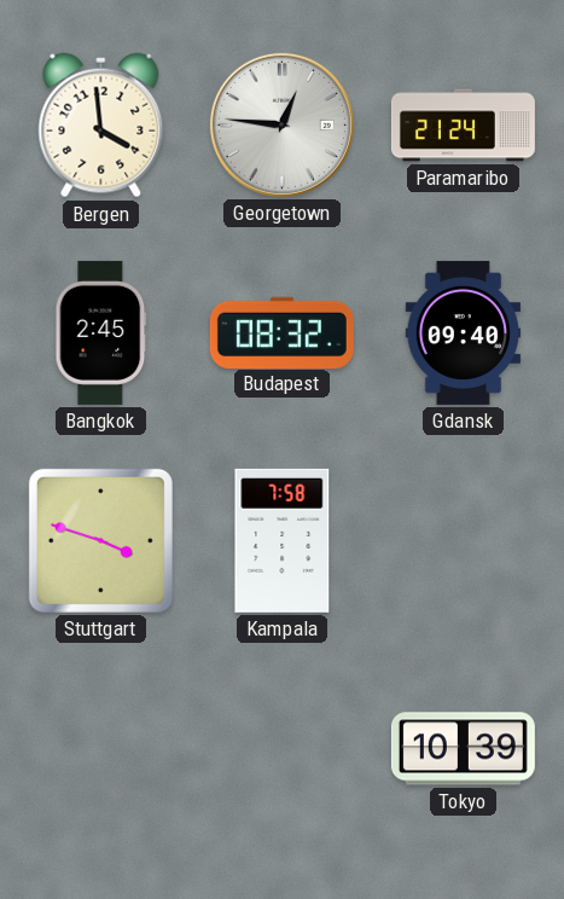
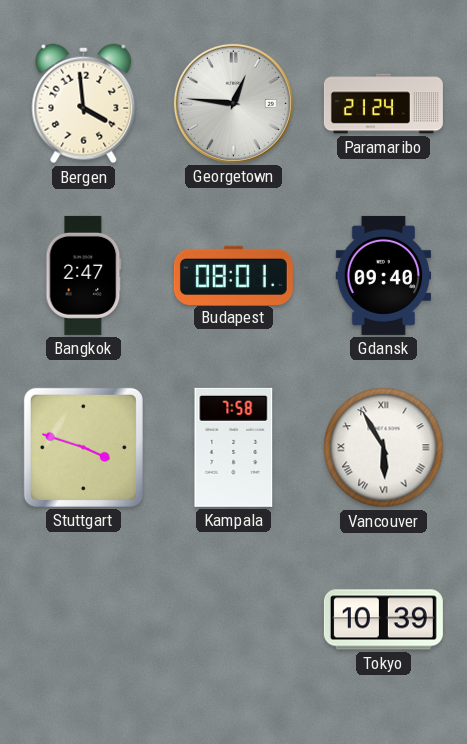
Bangkok: 2:45 -> 2:47
Budapest: 08:32 -> 08:01
Vancouver: none -> 5:55
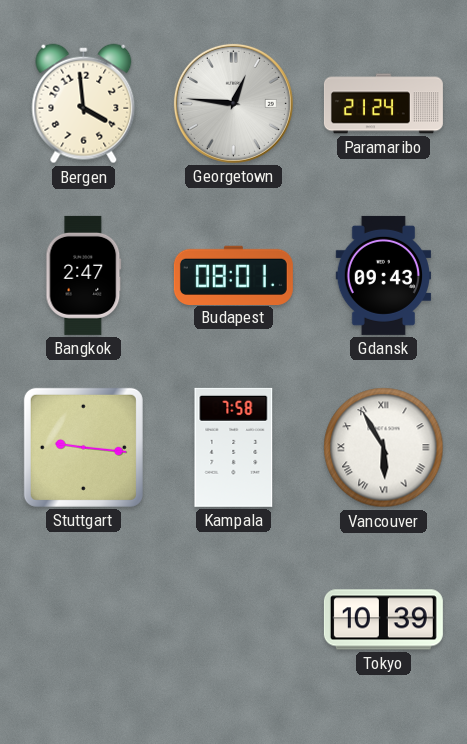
Gdansk: 09:40 -> 09:43
Stuttgart: 3:48 -> 9:16
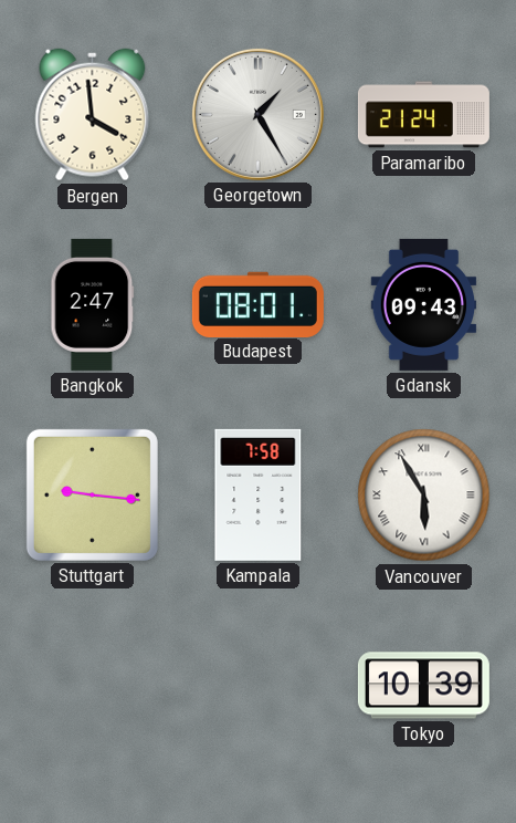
Georgetown: 12:46 -> 1:25
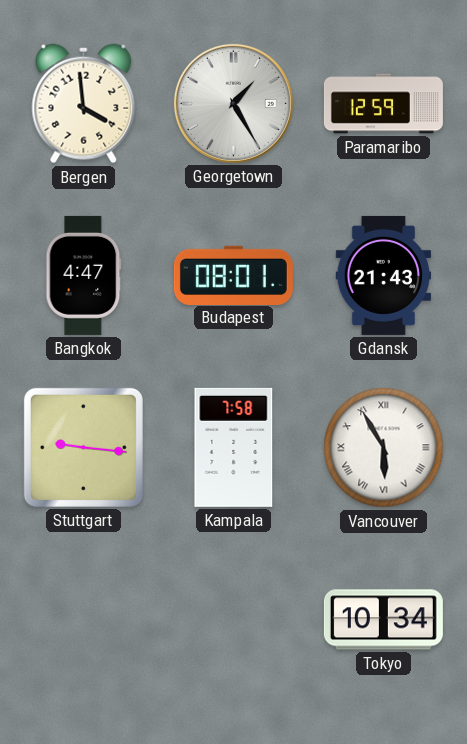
Paramaribo: 21:24 -> 12:59
Bangkok: 2:47 -> 4:47
Gdansk: 09:43 -> 21:43
Tokyo: 10:39 -> 10:34
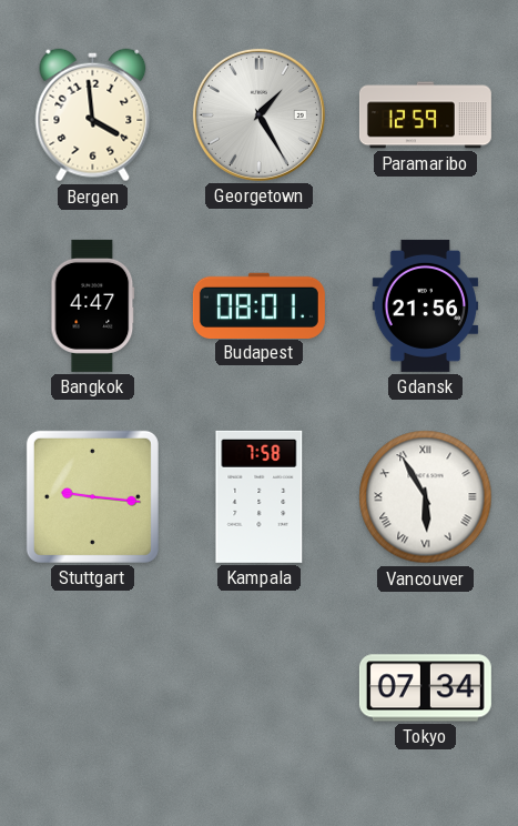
Gdansk: 21:43 -> 21:56
Tokyo: 10:34 -> 07:34
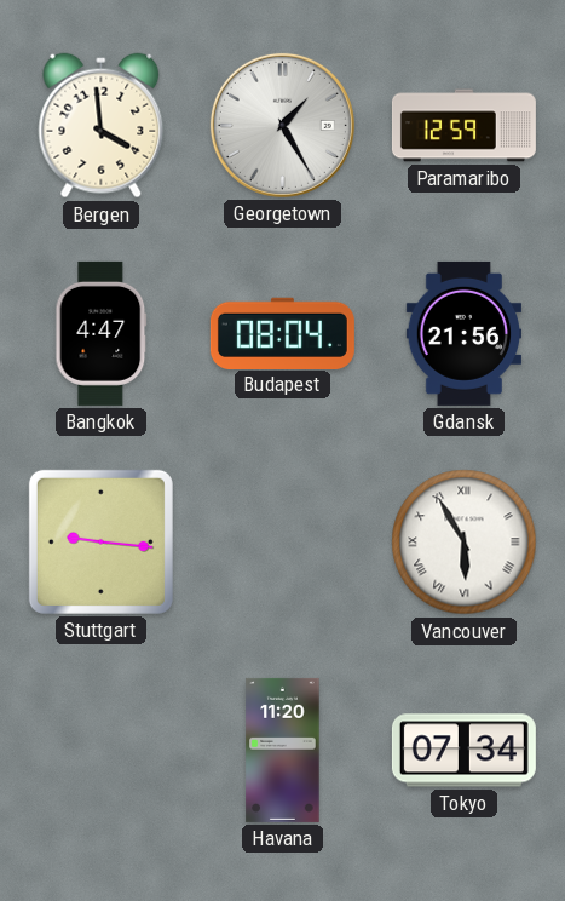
Budapest: 08:01 -> 08:04
Kampala: 7:58 -> none
Havana: none -> 11:20
